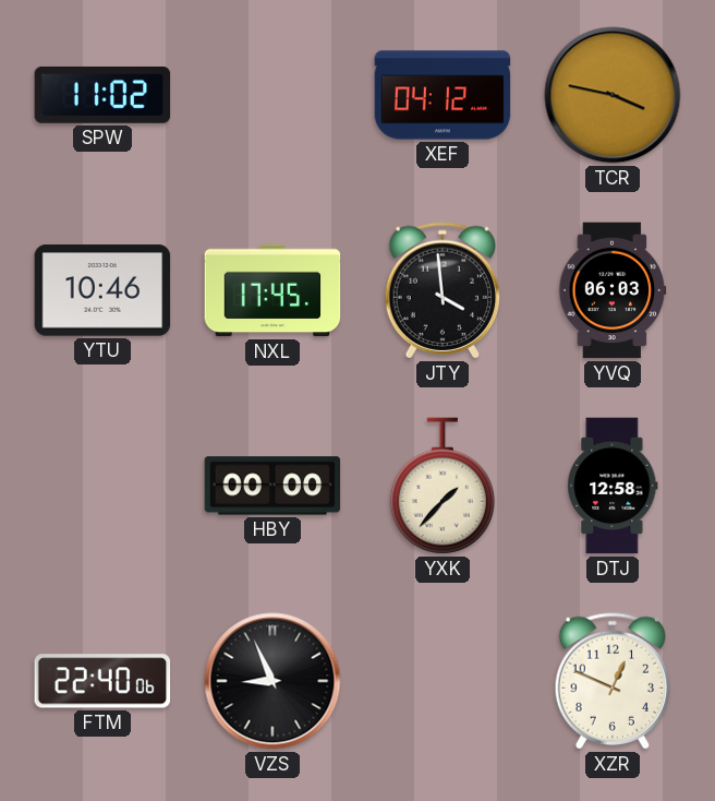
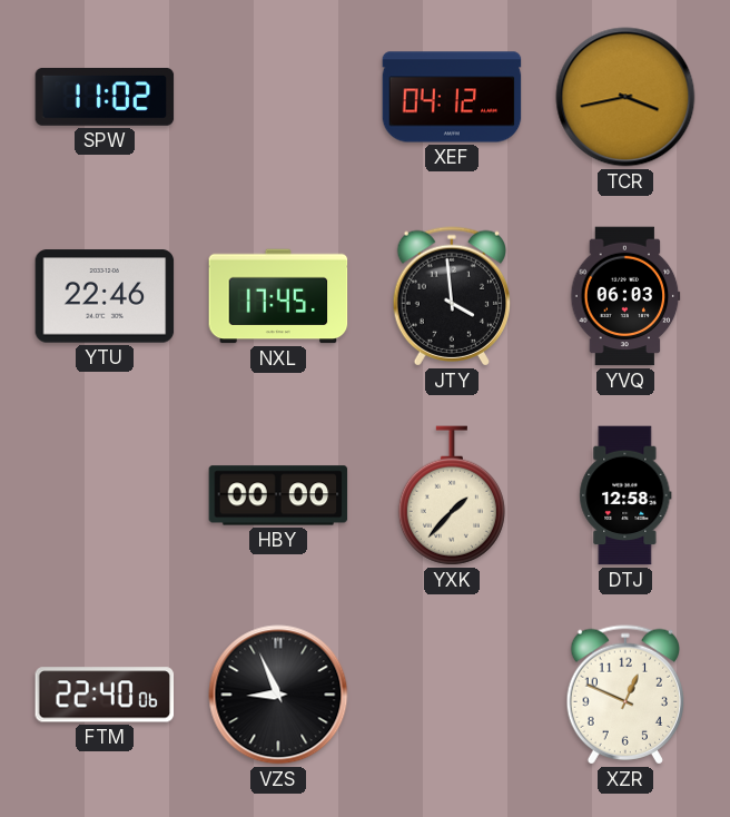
TCR: 3:47 -> 3:43
YTU: 10:46 -> 22:46
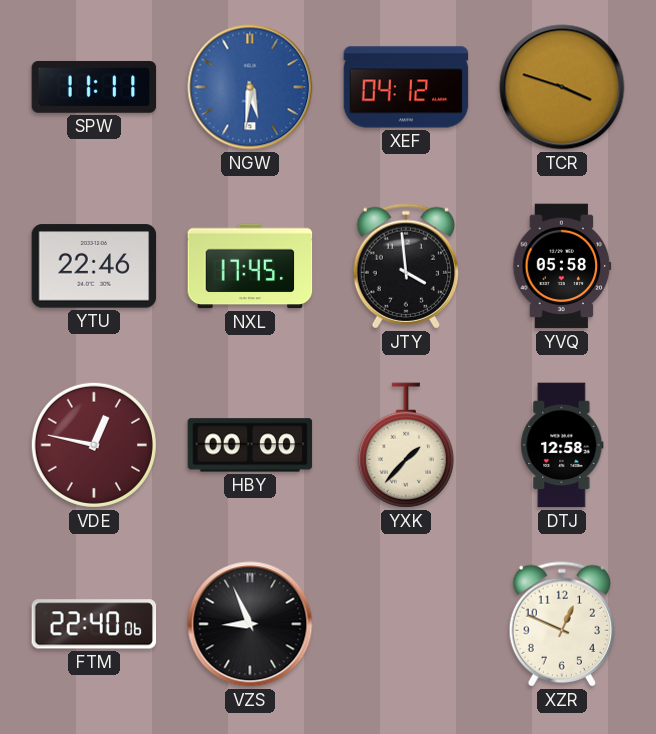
SPW: 11:02 -> 11:11
NGW: none -> 5:31
TCR: 3:43 -> 3:48
YVQ: 06:03 -> 05:58
VDE: none -> 12:47
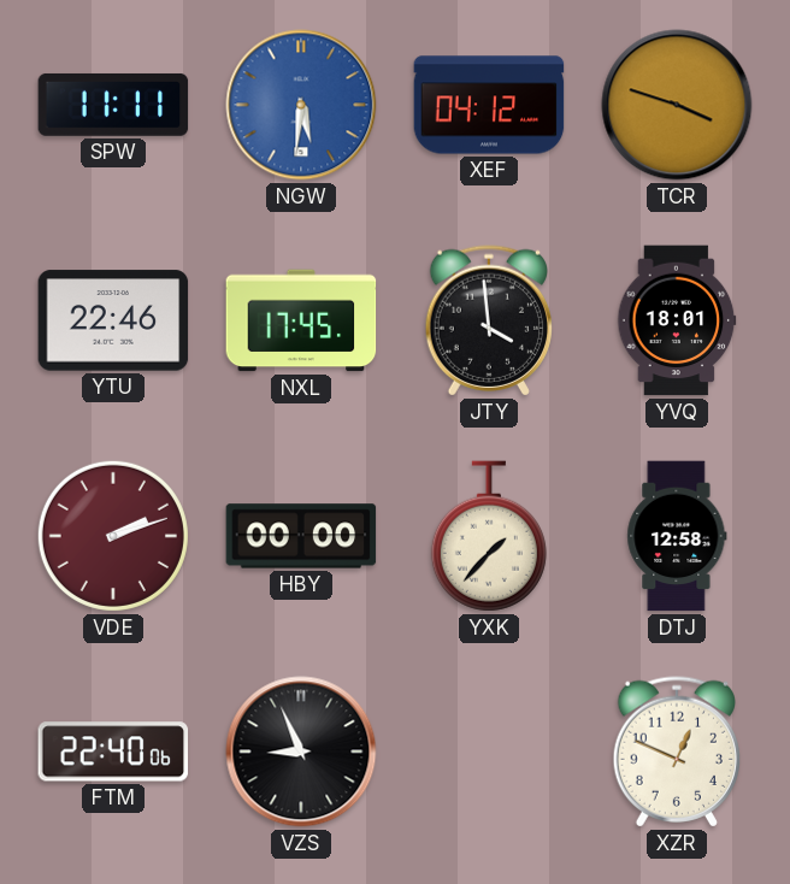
YVQ: 05:58 -> 18:01
VDE: 12:47 -> 2:12
